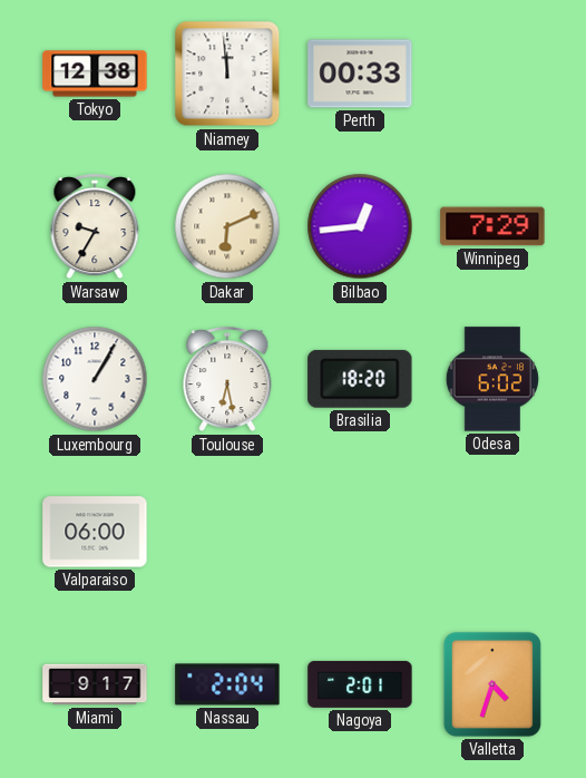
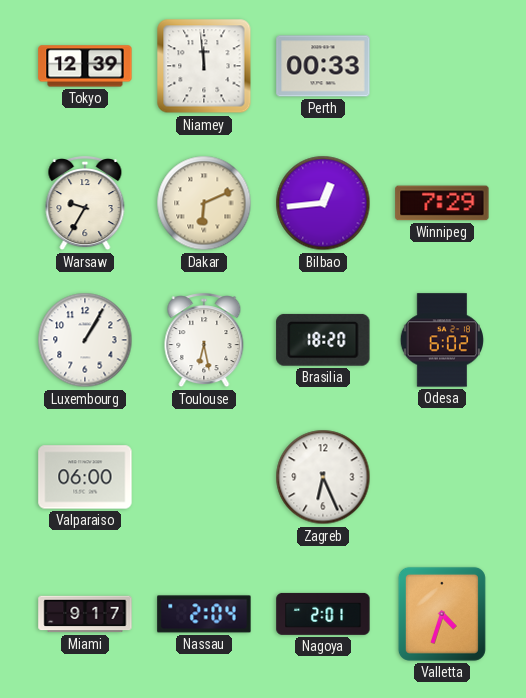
Tokyo: 12:38 -> 12:39
Zagreb: none -> 6:26
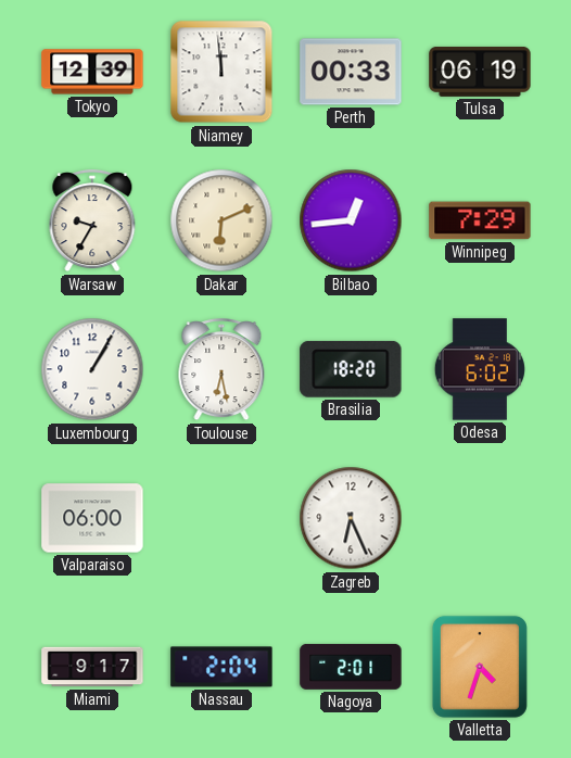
Tulsa: none -> 06:19
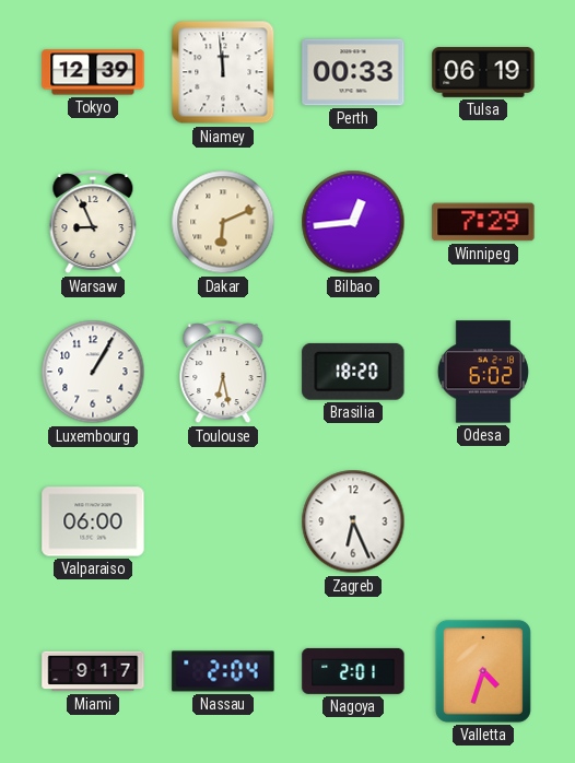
Warsaw: 9:35 -> 8:56
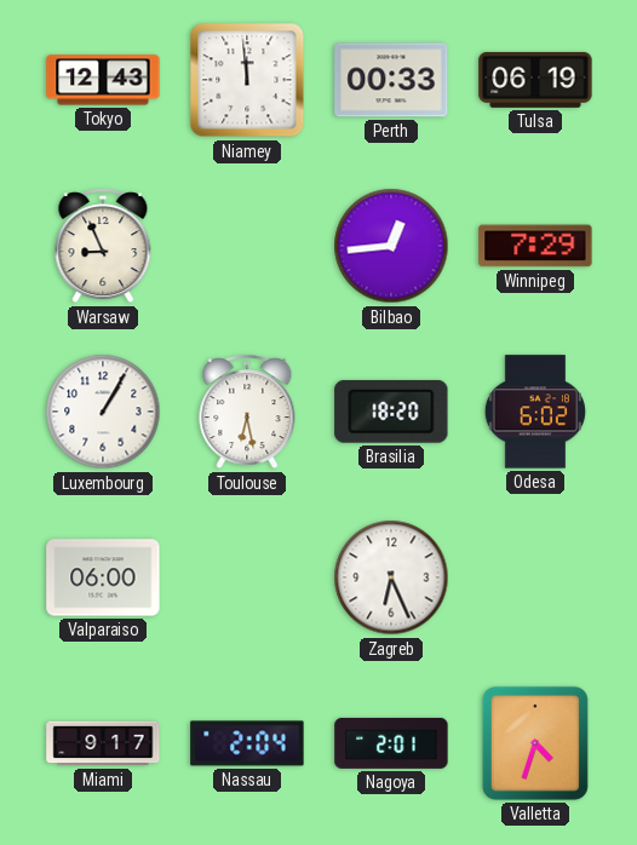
Tokyo: 12:39 -> 12:43
Dakar: 6:11 -> none
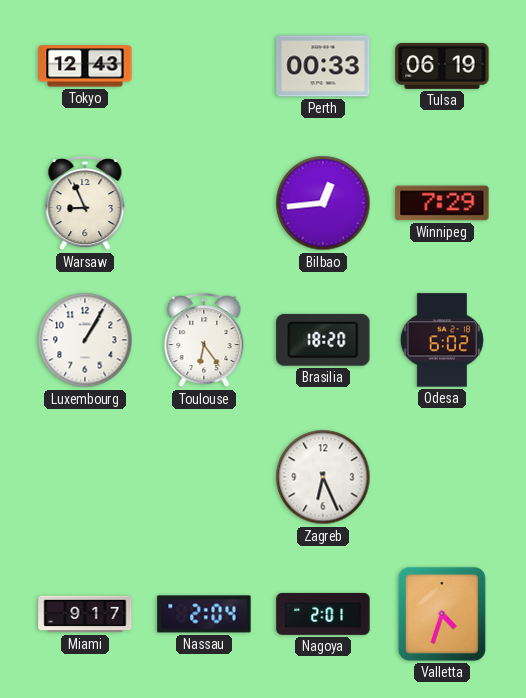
Niamey: 11:59 -> none
Toulouse: 6:28 -> 6:24
Valparaiso: 06:00 -> none
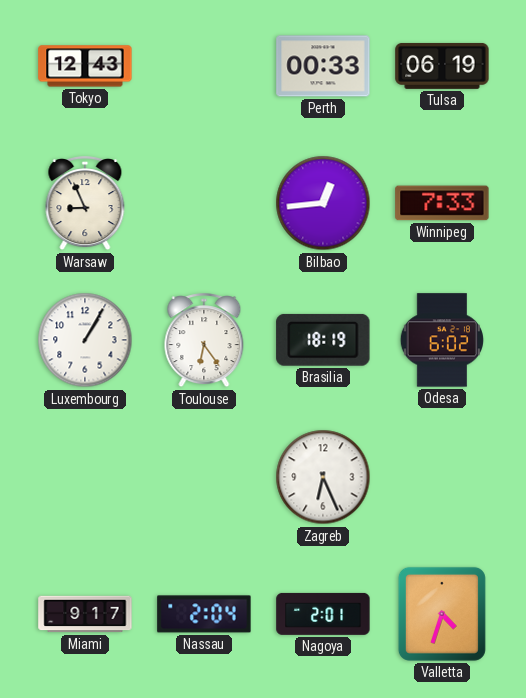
Winnipeg: 7:29 -> 7:33
Brasilia: 18:20 -> 18:19
